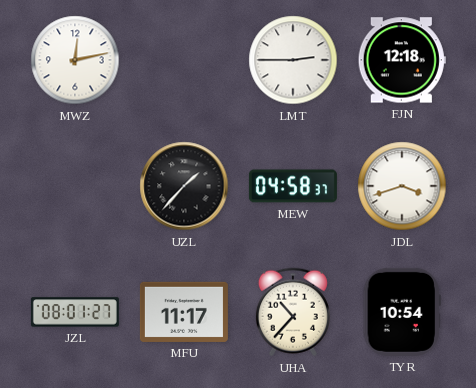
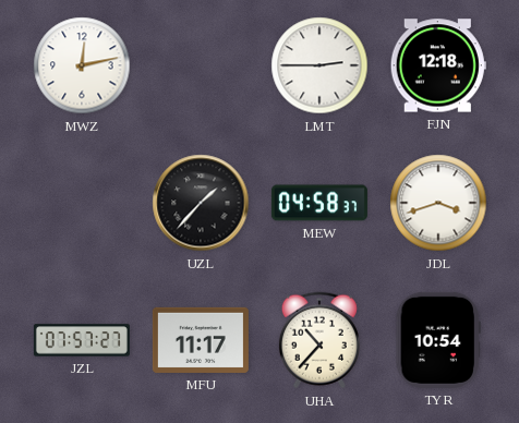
JZL: 08:01 -> 07:57
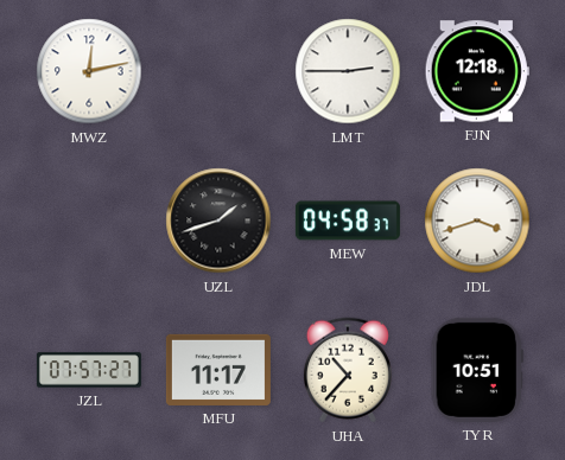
UZL: 1:37 -> 1:42
TYR: 10:54 -> 10:51
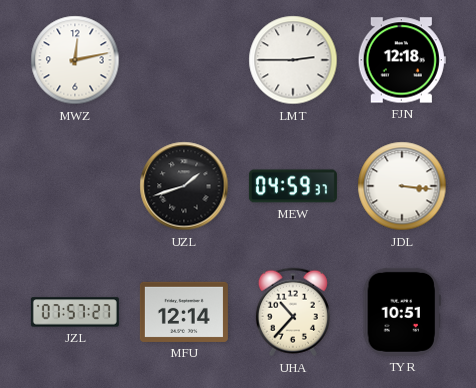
MEW: 04:58 -> 04:59
JDL: 3:42 -> 3:16
MFU: 11:17 -> 12:14
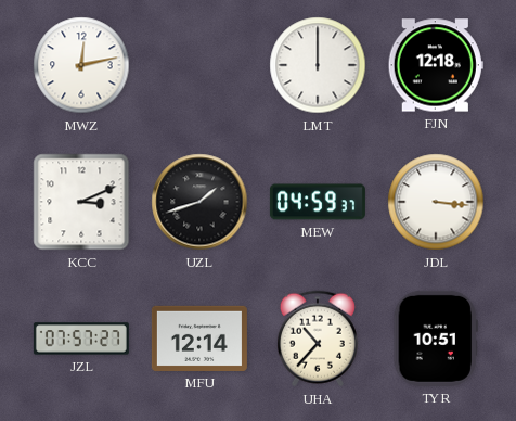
LMT: 2:45 -> 12:00
KCC: none -> 3:11
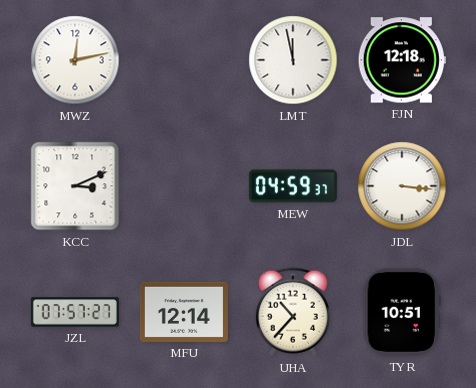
LMT: 12:00 -> 11:58
UZL: 1:42 -> none
